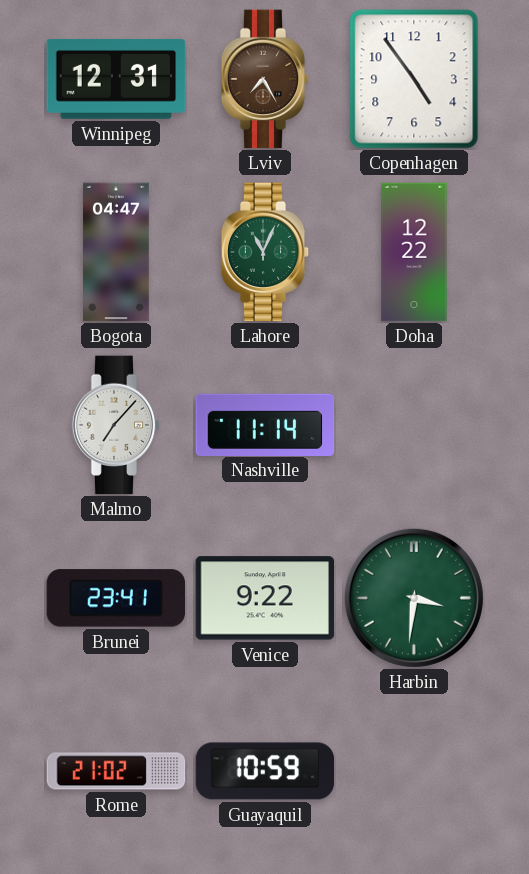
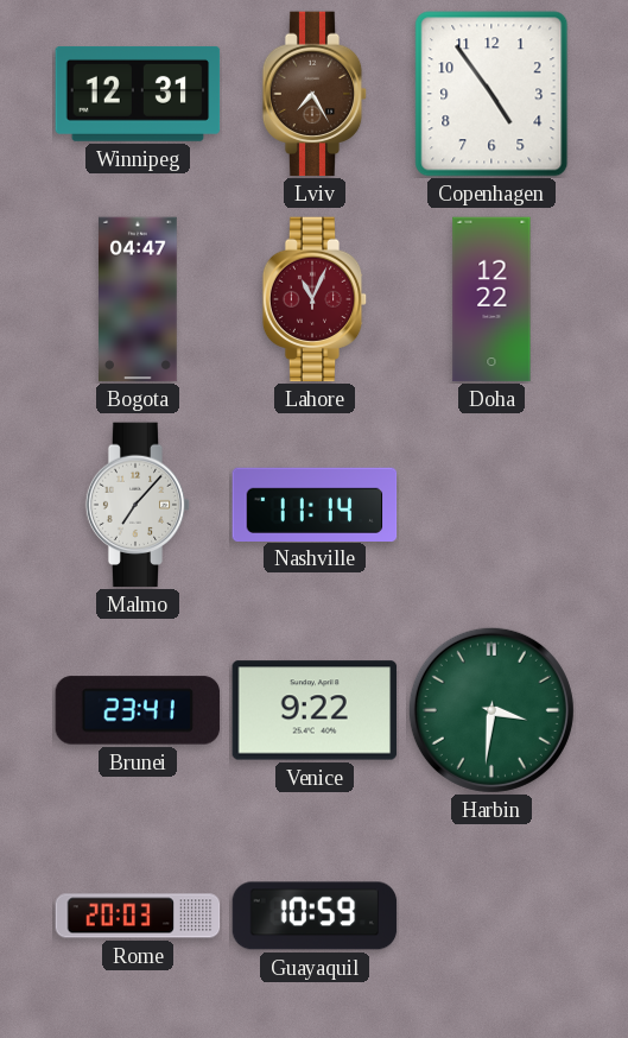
Lahore dial: green -> burgundy
Rome: 21:02 -> 20:03
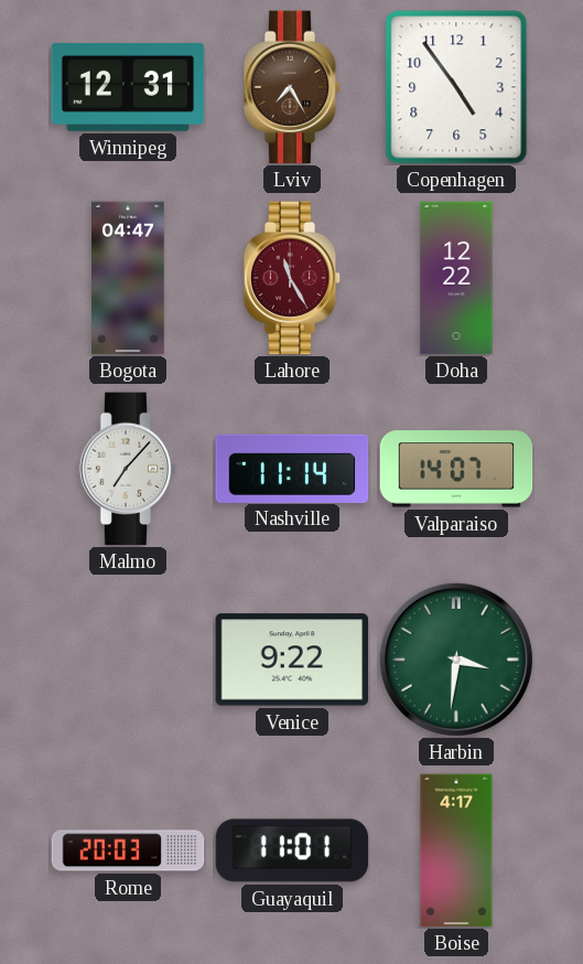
Lahore: 11:04 -> 11:25
Valparaiso: none -> 14:07
Brunei: 23:41 -> none
Guayaquil: 10:59 -> 11:01
Boise: none -> 4:17
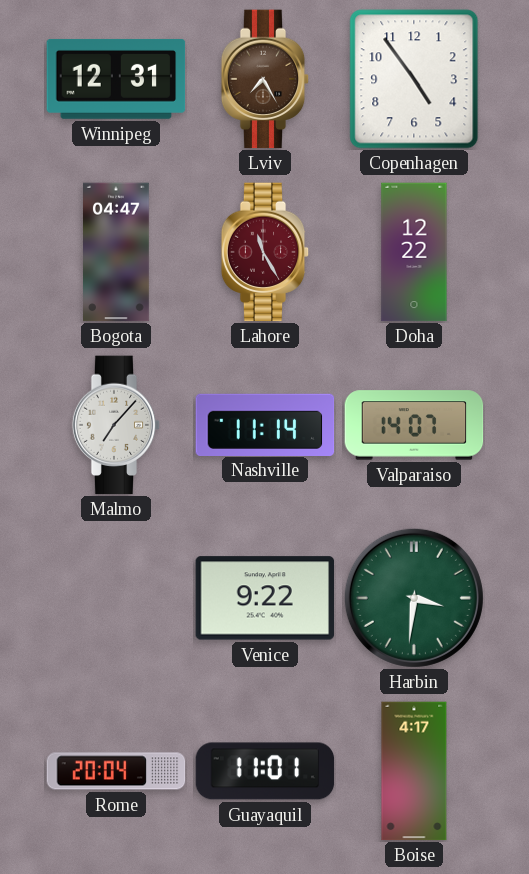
Rome: 20:03 -> 20:04
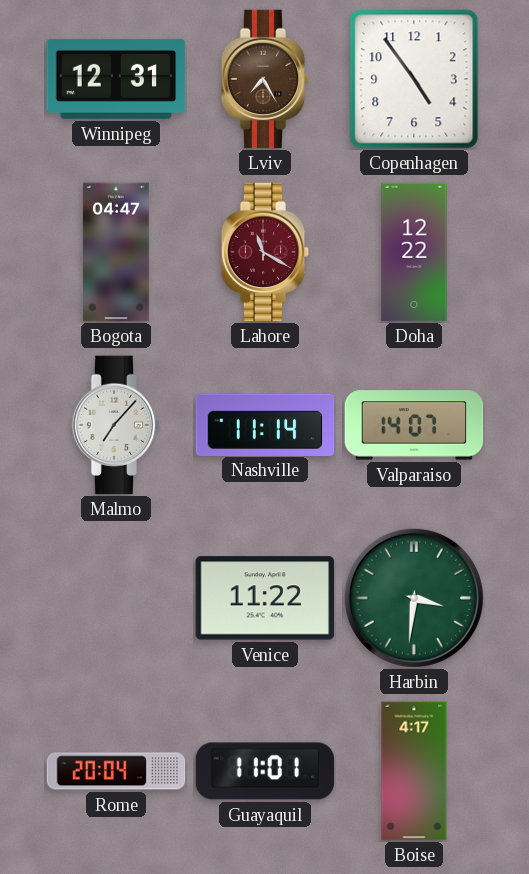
Lahore: 11:25 -> 11:20
Venice: 9:22 -> 11:22
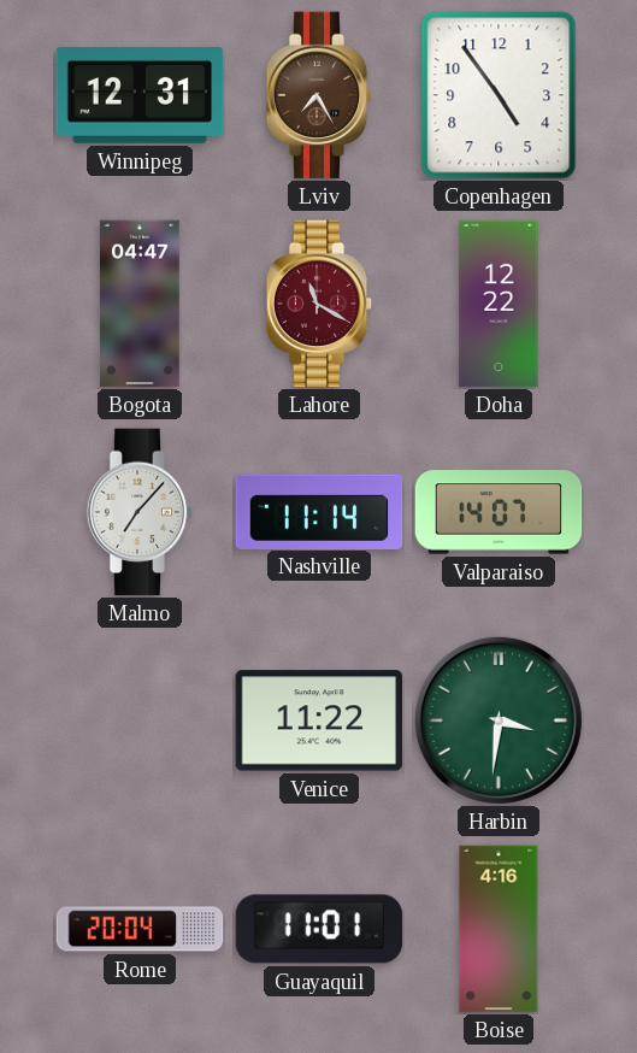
Boise: 4:17 -> 4:16
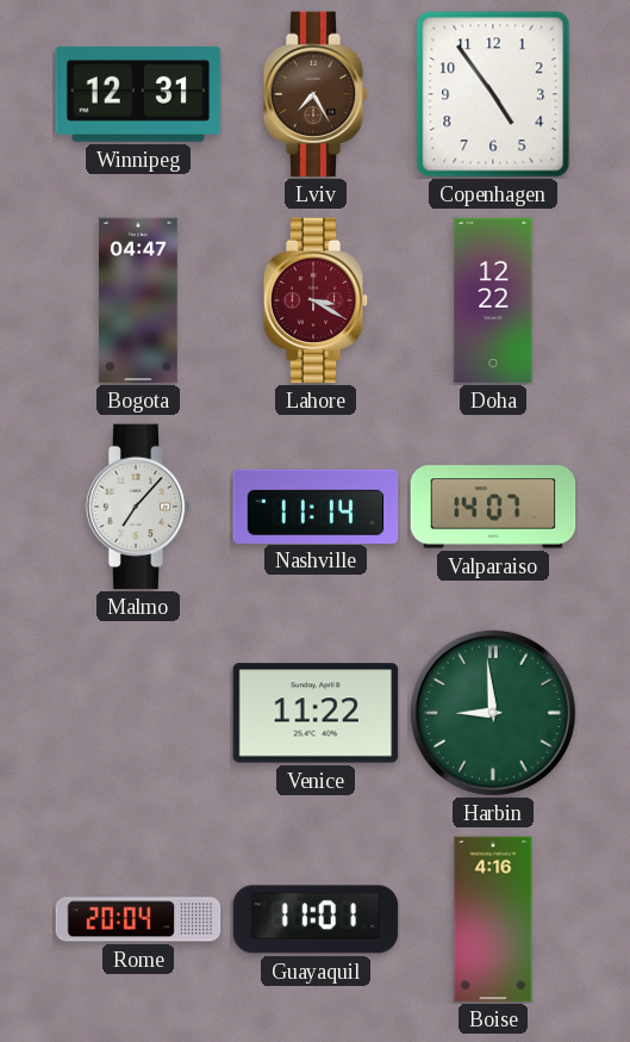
Lahore: 11:20 -> 3:20
Harbin: 3:31 -> 8:59
